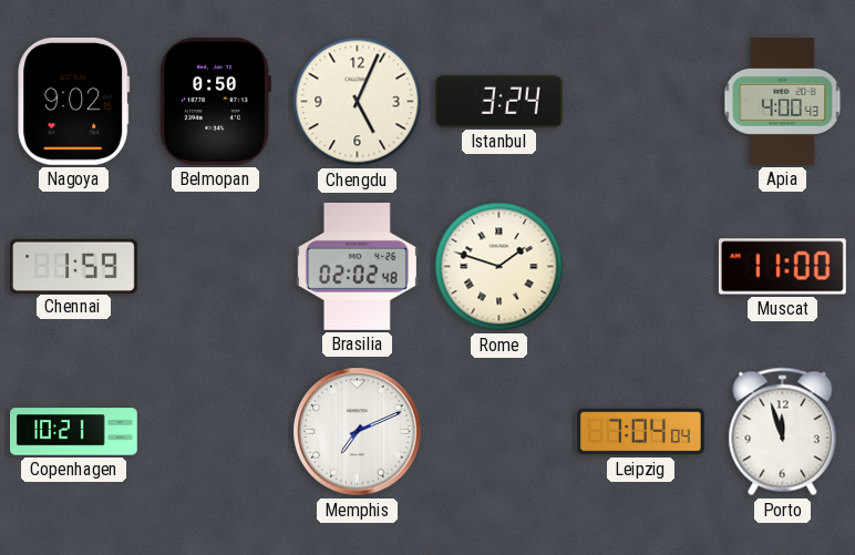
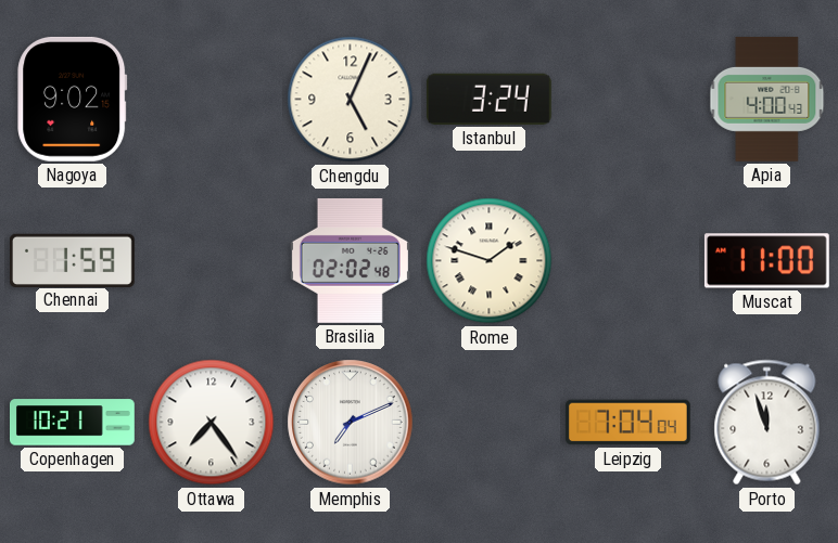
Belmopan: 0:50 -> none
Ottawa: none -> 7:24
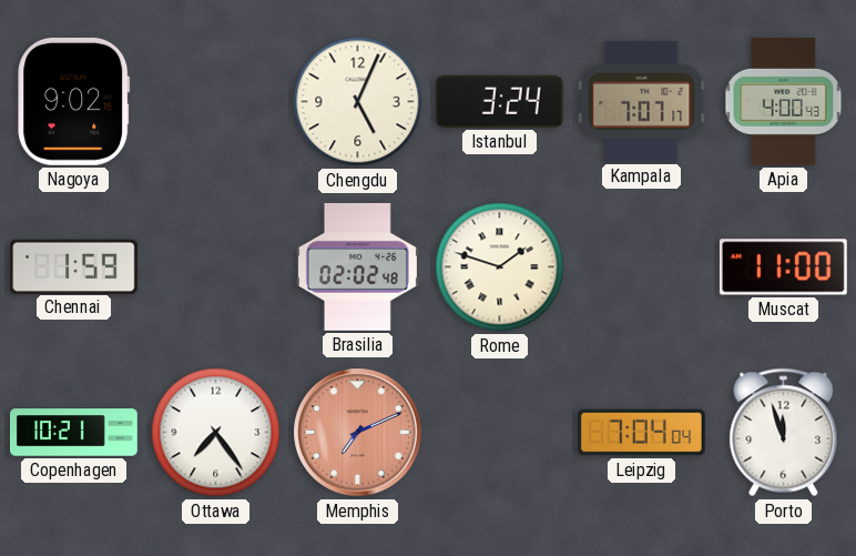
Kampala: none -> 7:07
Memphis dial: white -> salmon
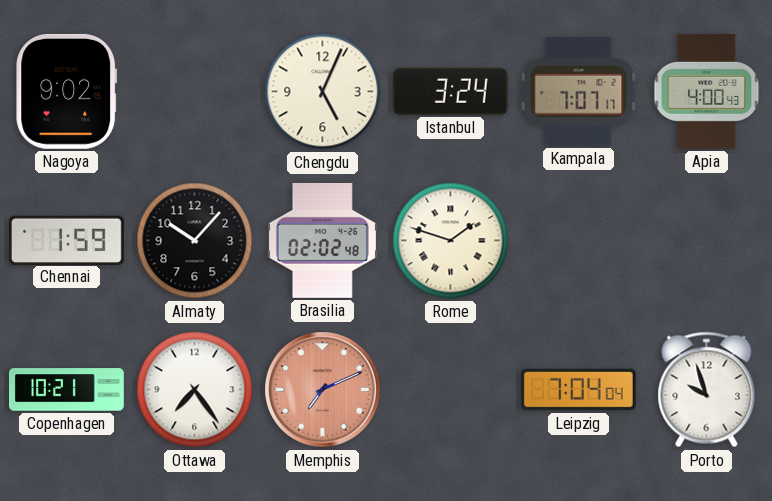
Almaty: none -> 10:07
Muscat: 11:00 -> none
Porto: 11:57 -> 9:57
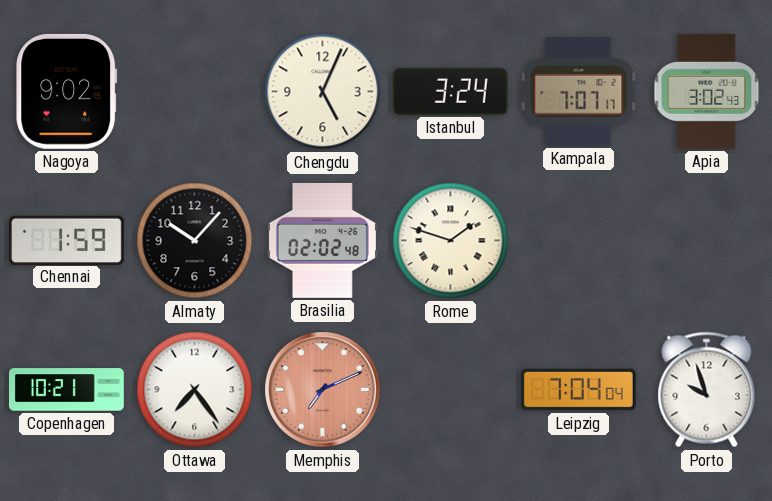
Apia: 4:00 -> 3:02
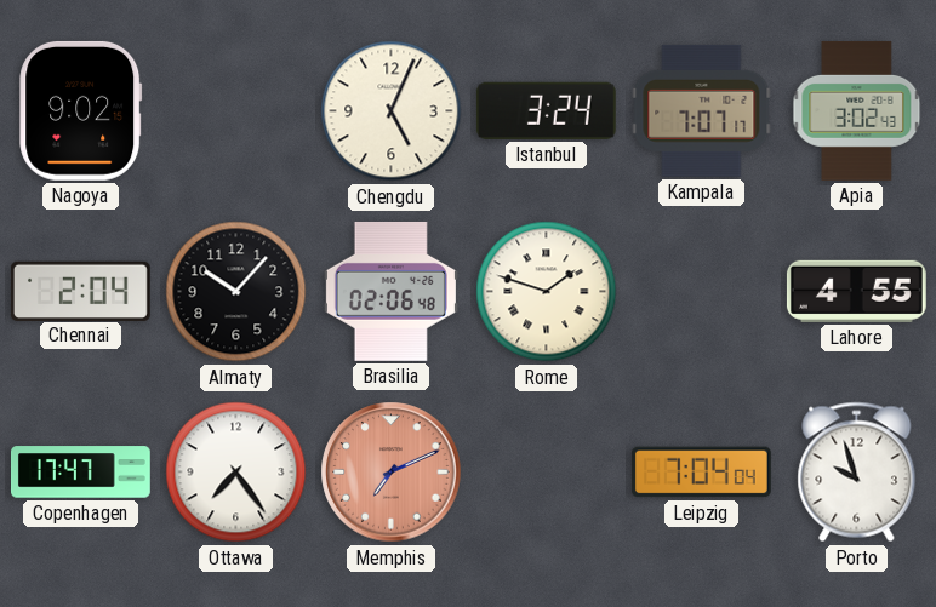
Chennai: 1:59 -> 2:04
Brasilia: 02:02 -> 02:06
Lahore: none -> 4:55
Copenhagen: 10:21 -> 17:47
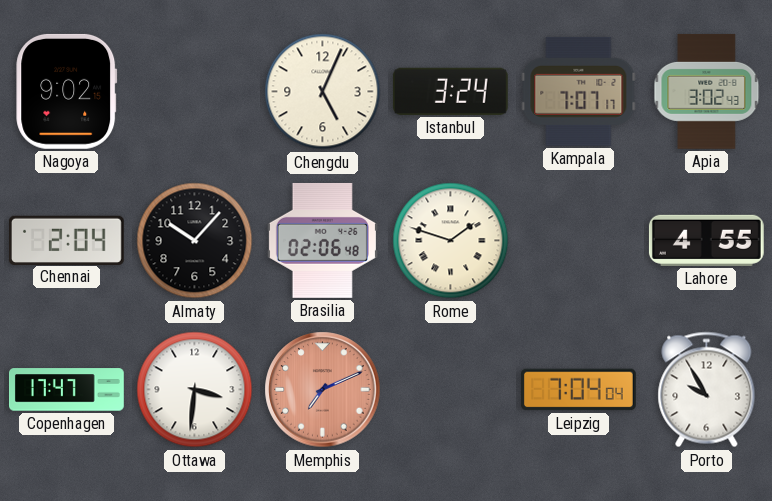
Ottawa: 7:24 -> 3:31
Porto: 9:57 -> 9:55
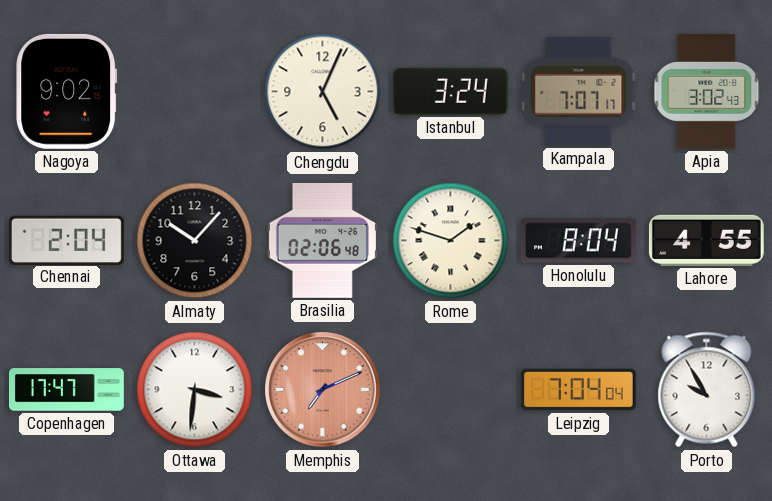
Honolulu: none -> 8:04
